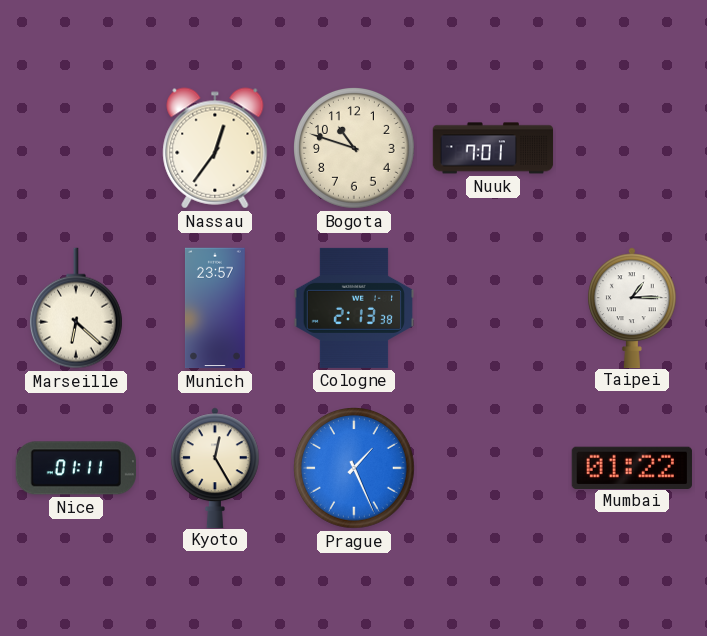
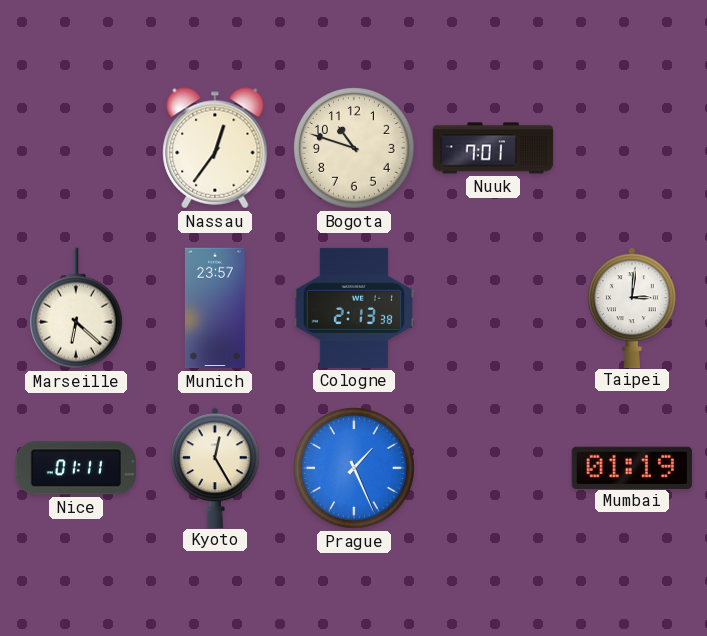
Taipei: 1:15 -> 3:01
Mumbai: 01:22 -> 01:19
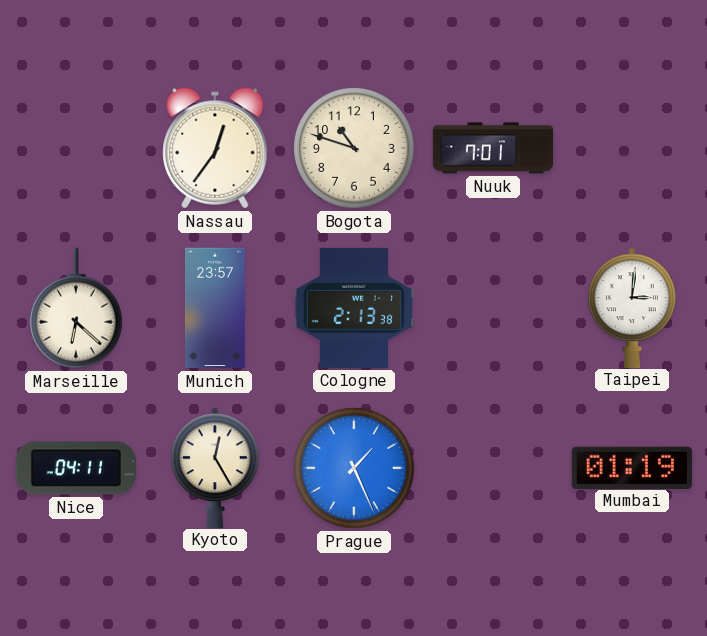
Nice: 01:11 -> 04:11
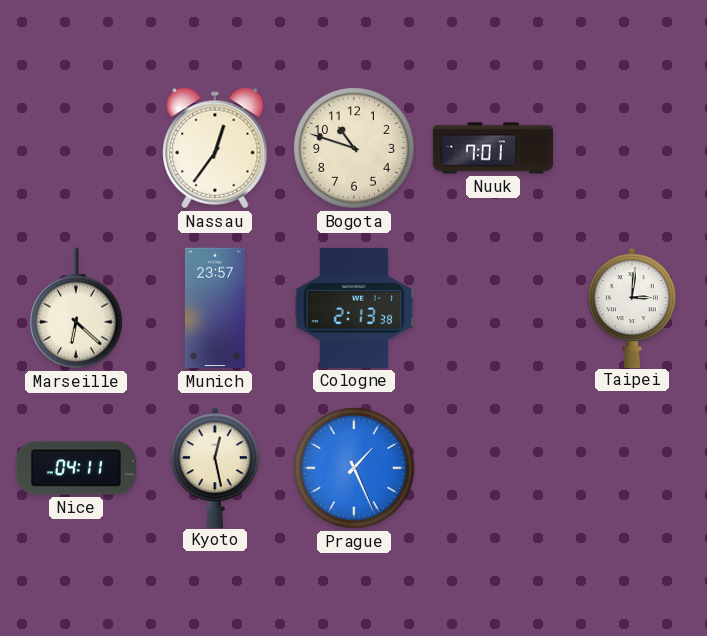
Kyoto: 12:25 -> 12:28
Mumbai: 01:19 -> none
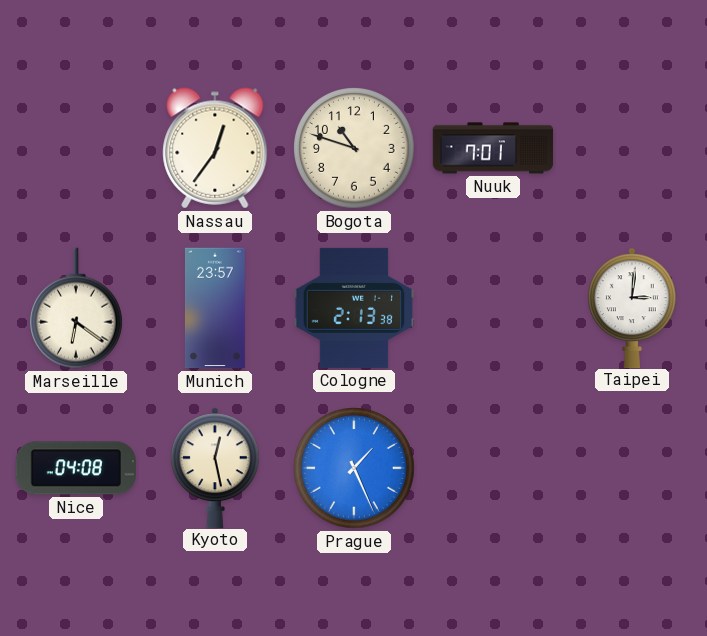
Marseille: 6:22 -> 6:21
Nice: 04:11 -> 04:08
